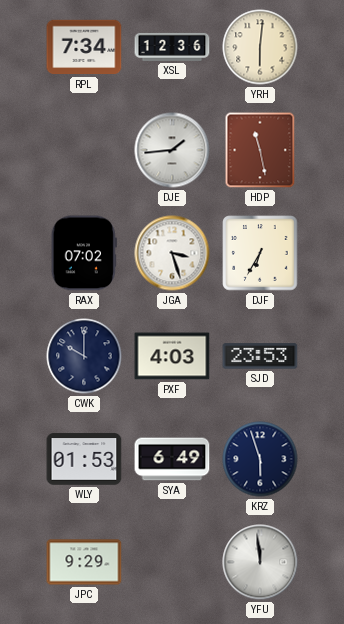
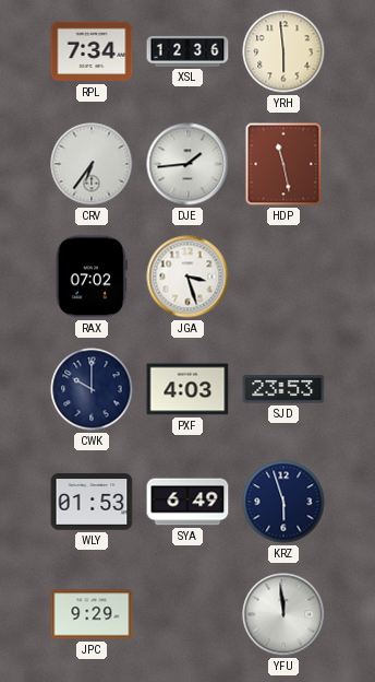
YRH: 6:01 -> 5:59
CRV: none -> 6:36
DJF: 6:35 -> none
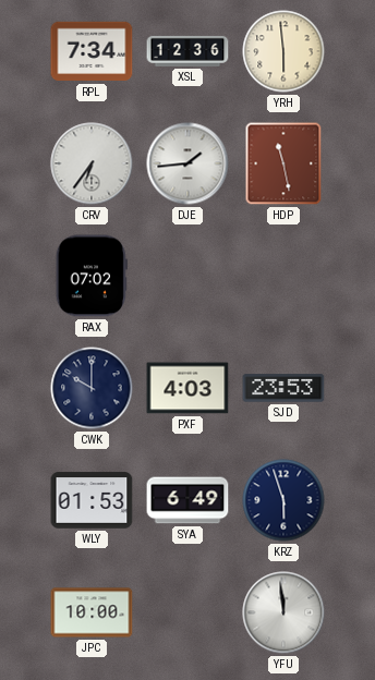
JGA: 3:27 -> none
JPC: 9:29 -> 10:00
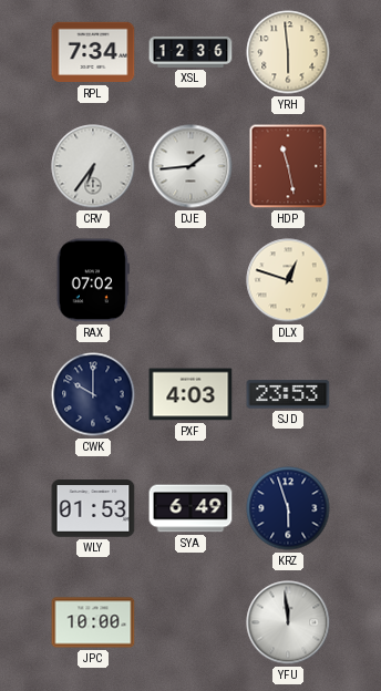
DLX: none -> 12:48
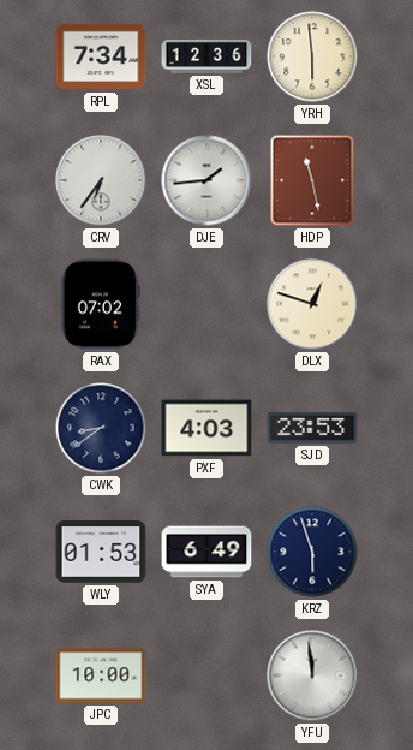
CWK: 10:00 -> 8:39
